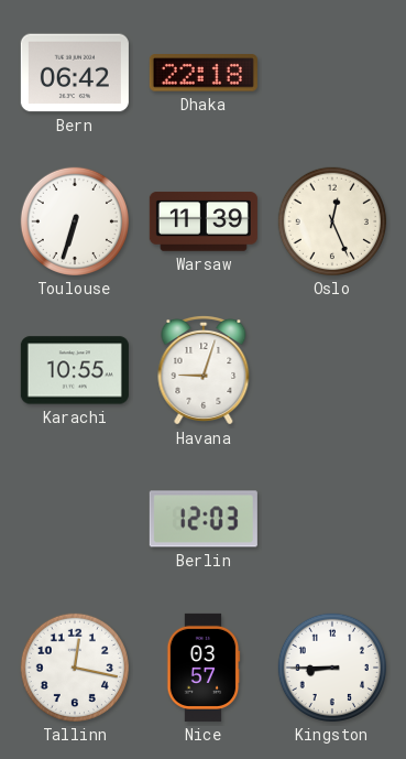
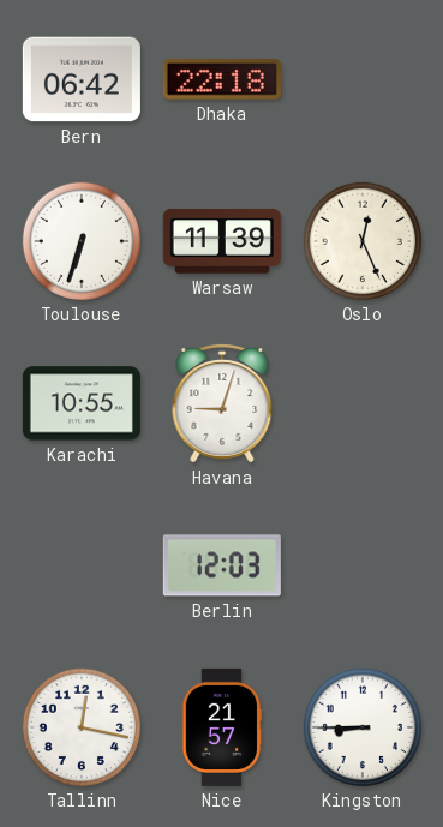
Nice: 03:57 -> 21:57
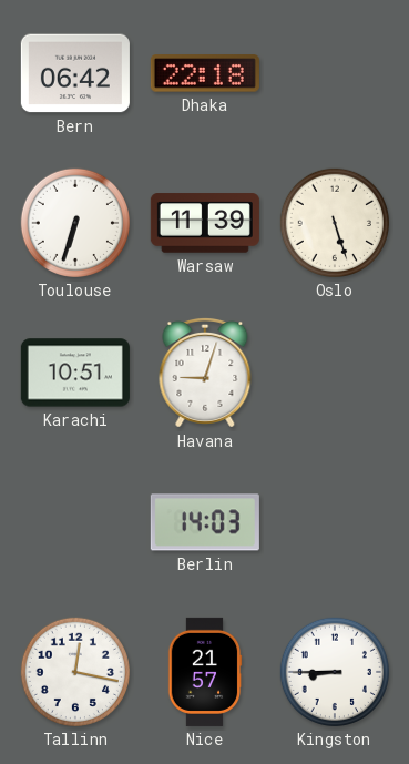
Oslo: 12:26 -> 5:27
Karachi: 10:55 -> 10:51
Berlin: 12:03 -> 14:03
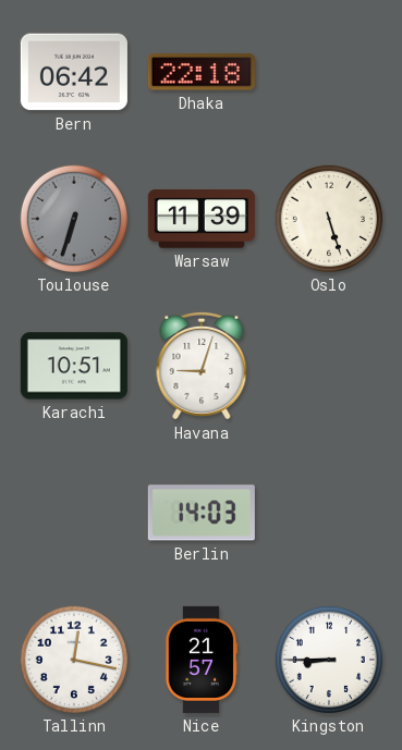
Toulouse dial: white -> grey
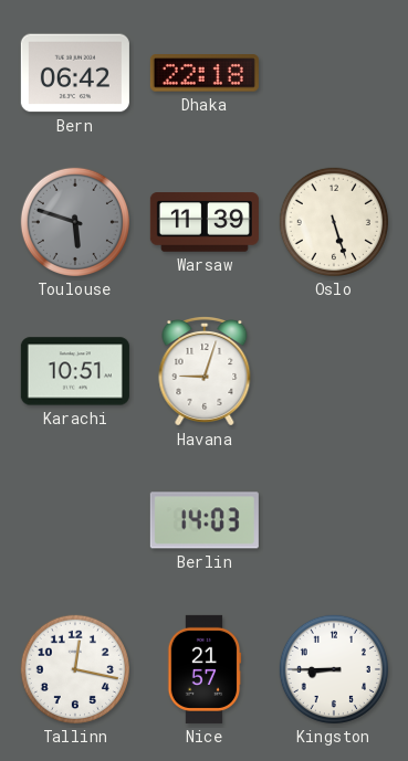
Toulouse: 6:33 -> 5:48
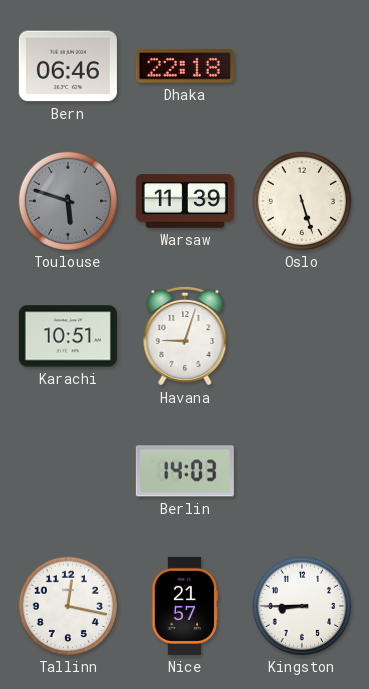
Bern: 06:42 -> 06:46
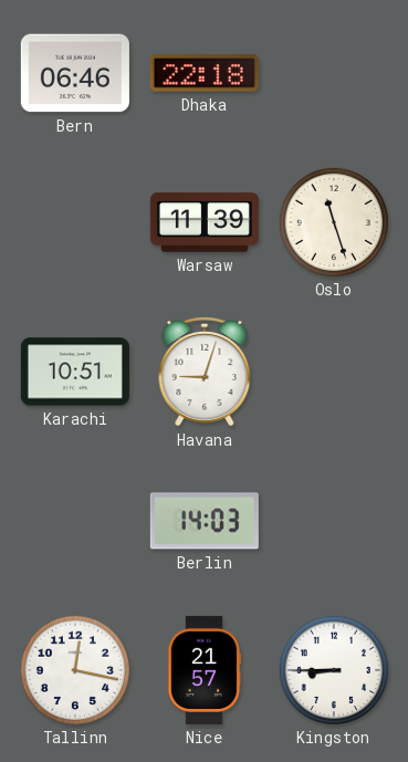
Toulouse: 5:48 -> none
Oslo: 5:27 -> 11:27
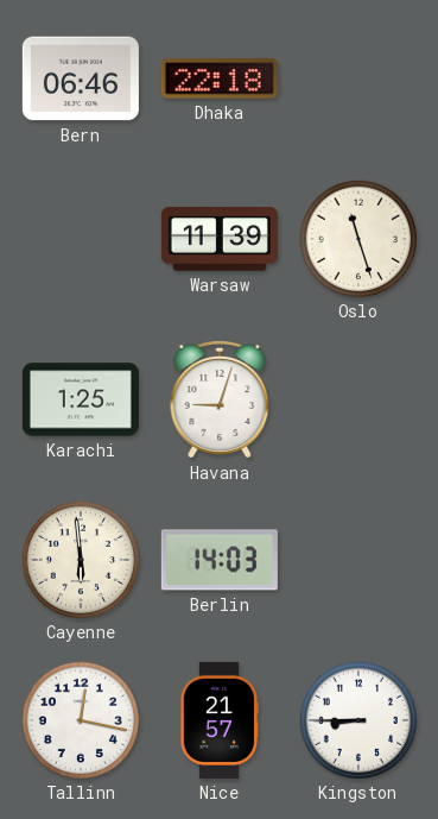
Karachi: 10:51 -> 1:25
Cayenne: none -> 5:59
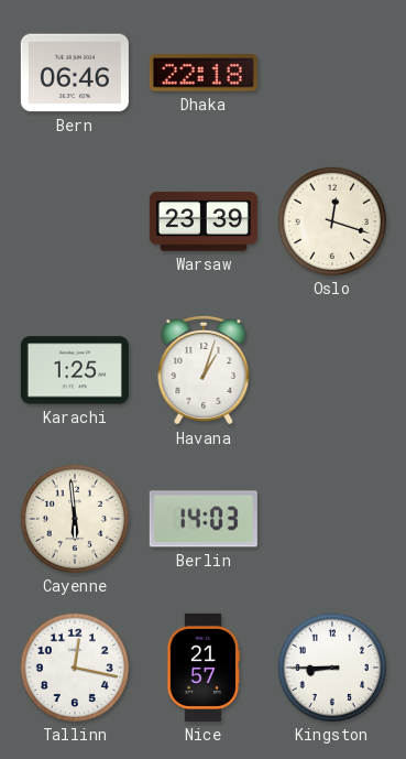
Warsaw: 11:39 -> 23:39
Oslo: 11:27 -> 12:18
Havana: 9:03 -> 1:03
